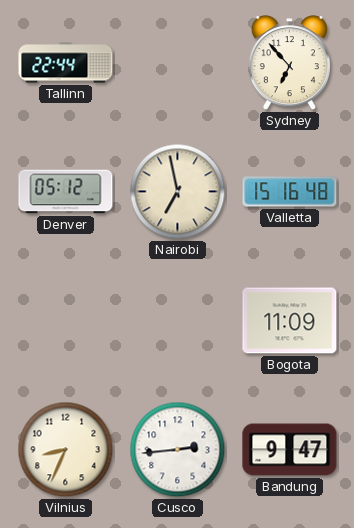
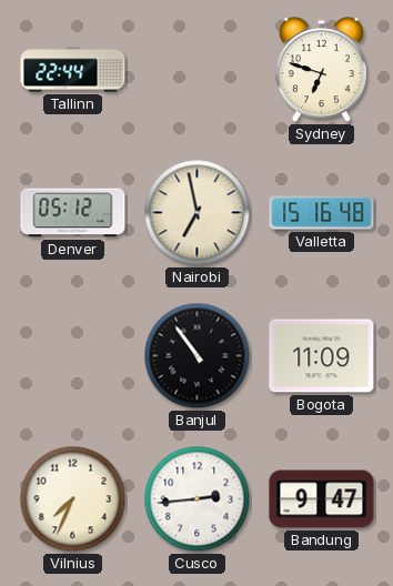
Sydney: 6:53 -> 6:48
Banjul: none -> 10:54
Vilnius: 8:34 -> 7:34
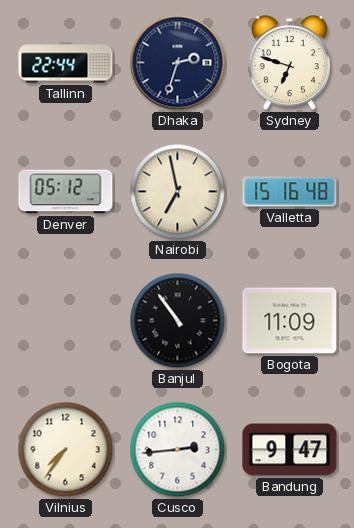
Dhaka: none -> 2:33
Vilnius: 7:34 -> 7:36
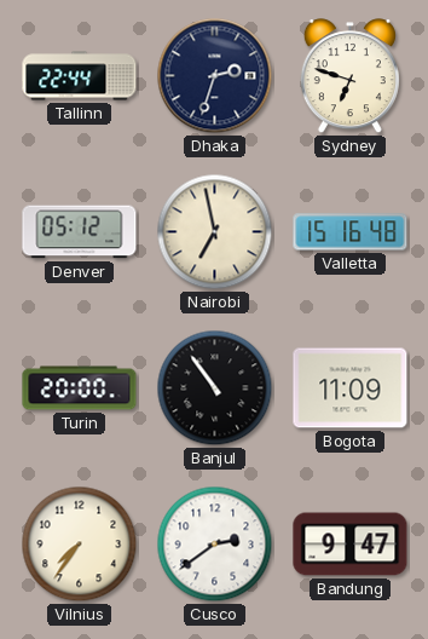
Turin: none -> 20:00
Cusco: 2:44 -> 2:39
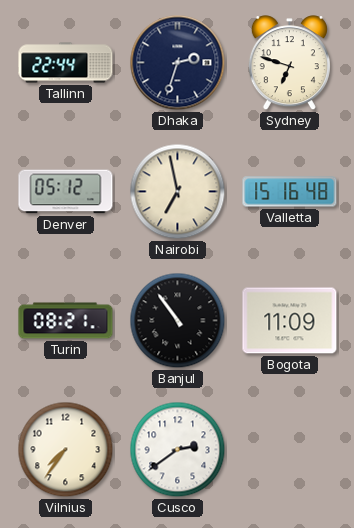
Turin: 20:00 -> 08:21
Bandung: 9:47 -> none
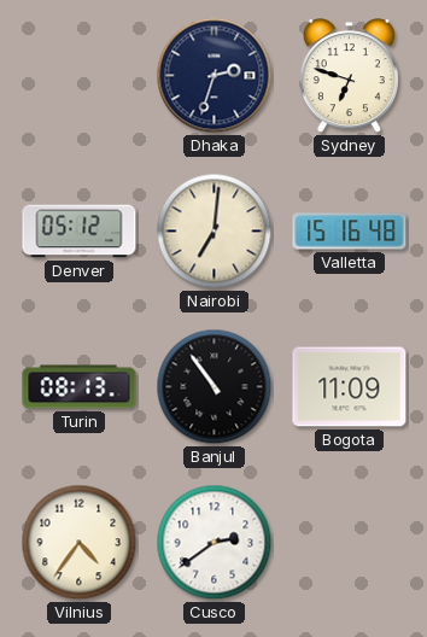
Tallinn: 22:44 -> none
Nairobi: 6:58 -> 7:01
Turin: 08:21 -> 08:13
Vilnius: 7:36 -> 4:36
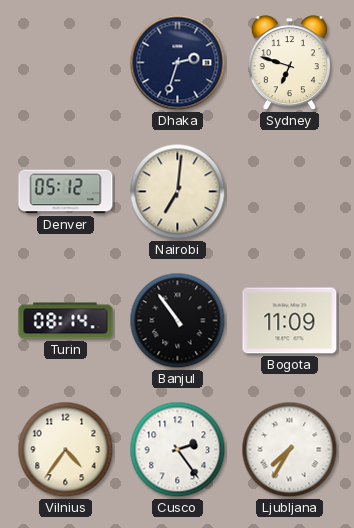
Valletta: 15:16 -> none
Turin: 08:13 -> 08:14
Cusco: 2:39 -> 2:24
Ljubljana: none -> 7:35
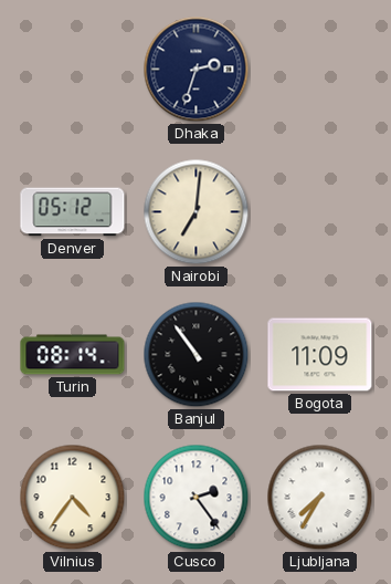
Sydney: 6:48 -> none
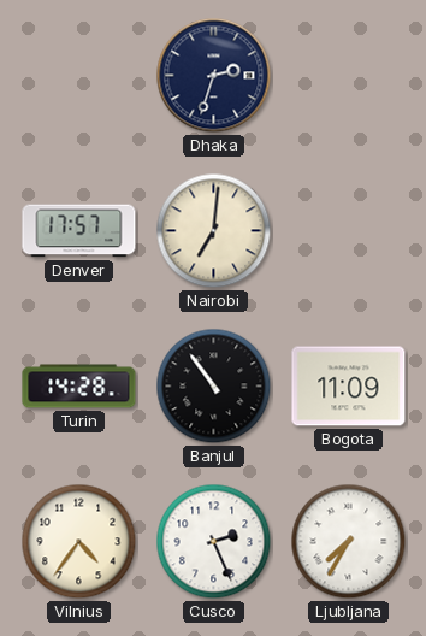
Denver: 05:12 -> 17:57
Turin: 08:14 -> 14:28
Cusco: 2:24 -> 2:26
